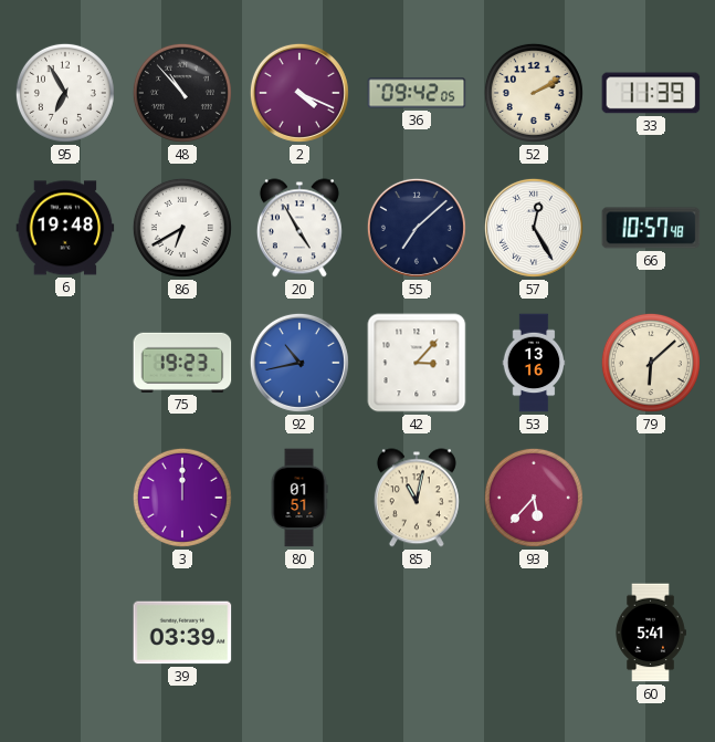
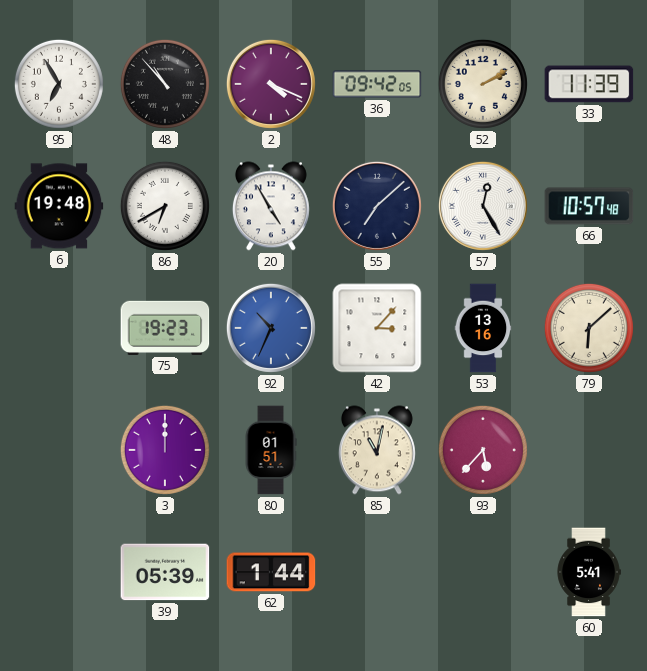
92: 10:43 -> 10:34
39: 03:39 -> 05:39
62: none -> 1:44
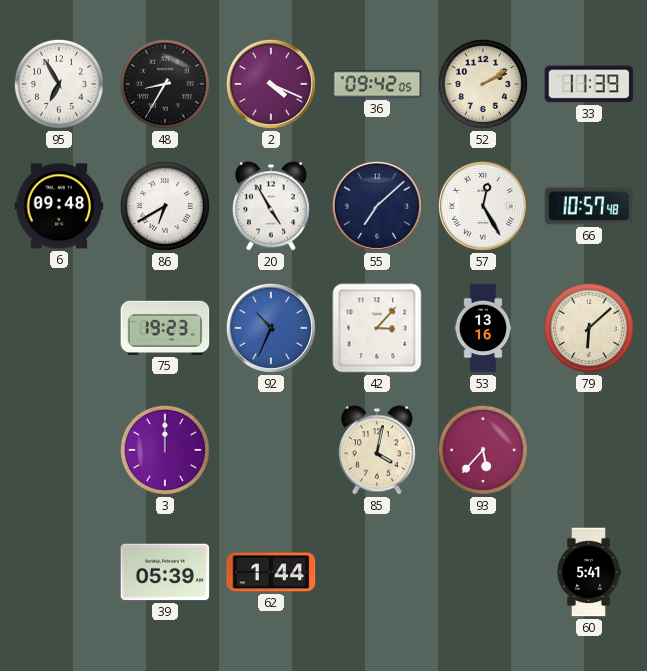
48: 10:53 -> 8:35
6: 19:48 -> 09:48
80: 01:51 -> none
85: 11:02 -> 4:02
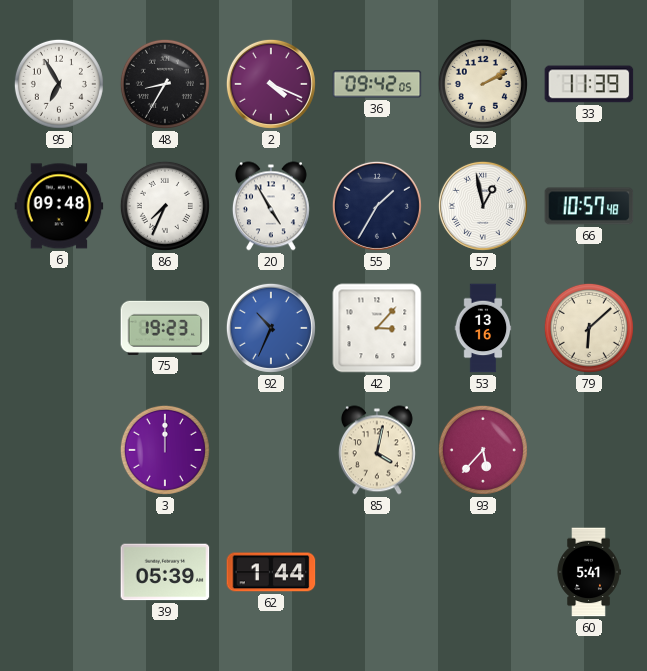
86: 6:40 -> 7:34
55: 7:08 -> 1:35
57: 12:25 -> 12:58
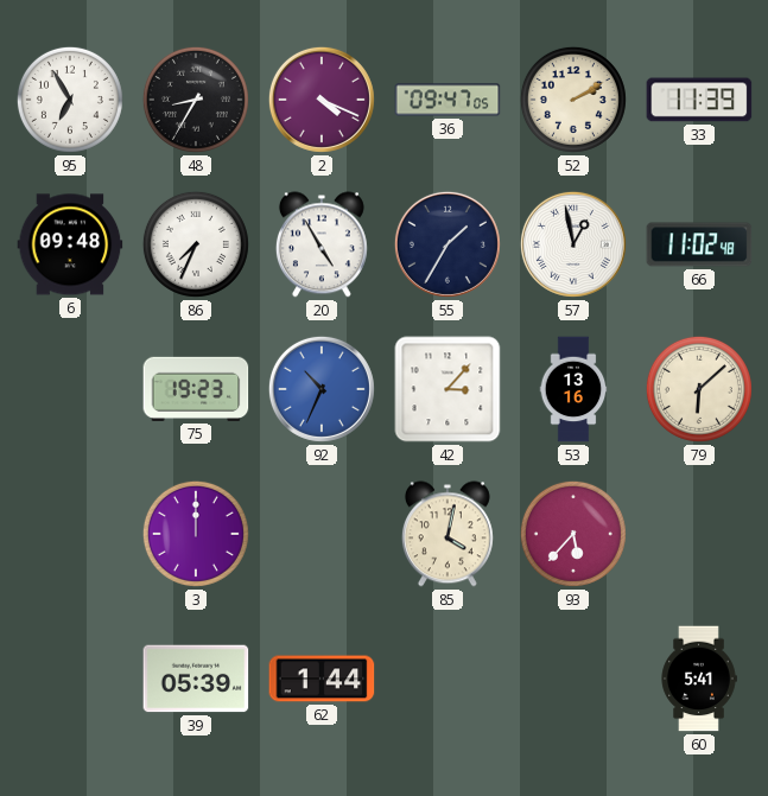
36: 09:42 -> 09:47
66: 10:57 -> 11:02
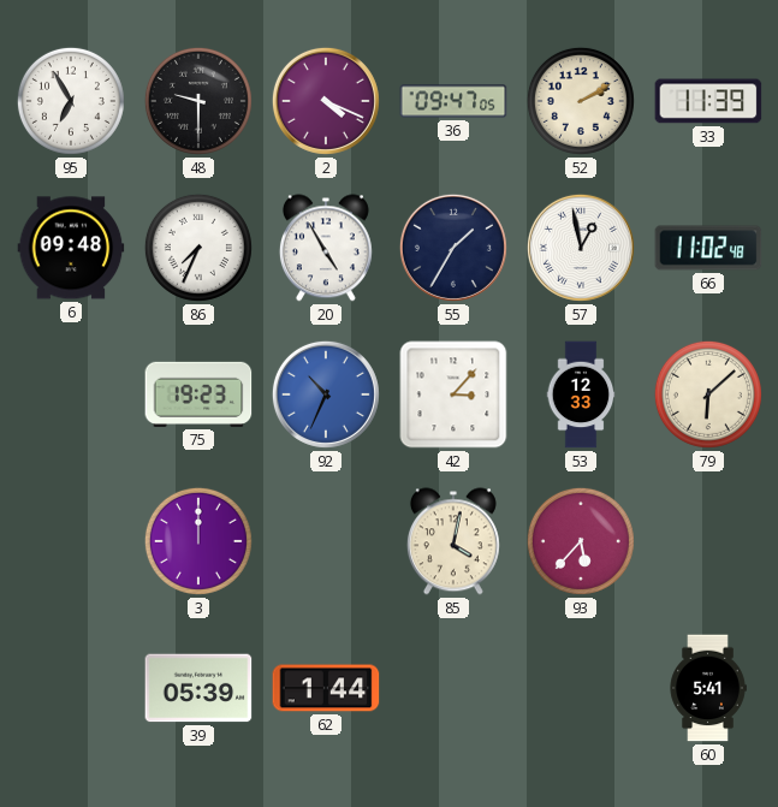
48: 8:35 -> 9:30
53: 13:16 -> 12:33
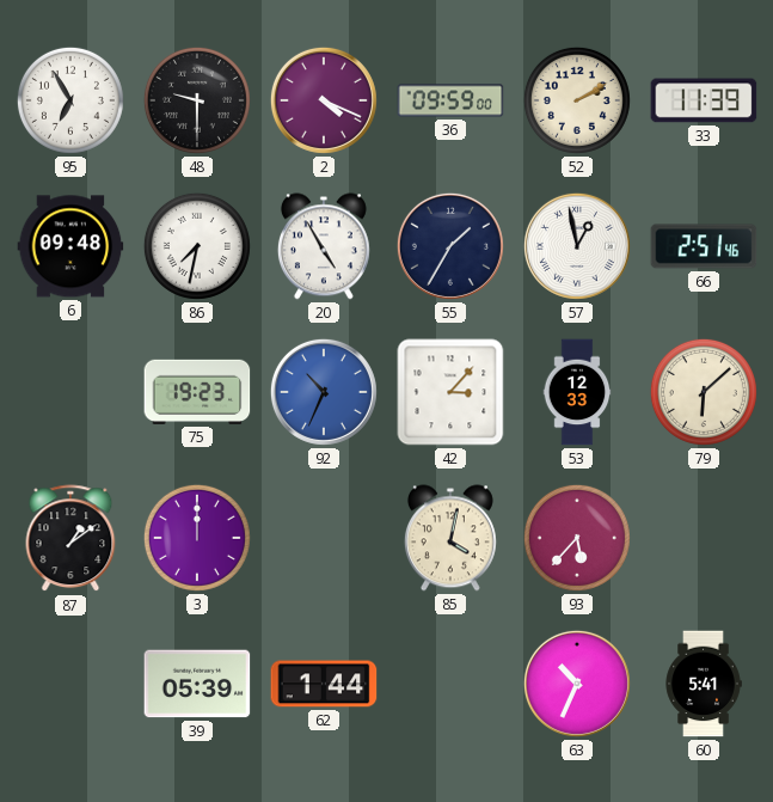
36: 09:47 -> 09:59
86: 7:34 -> 7:32
66: 11:02 -> 2:51
87: none -> 1:09
63: none -> 10:34
